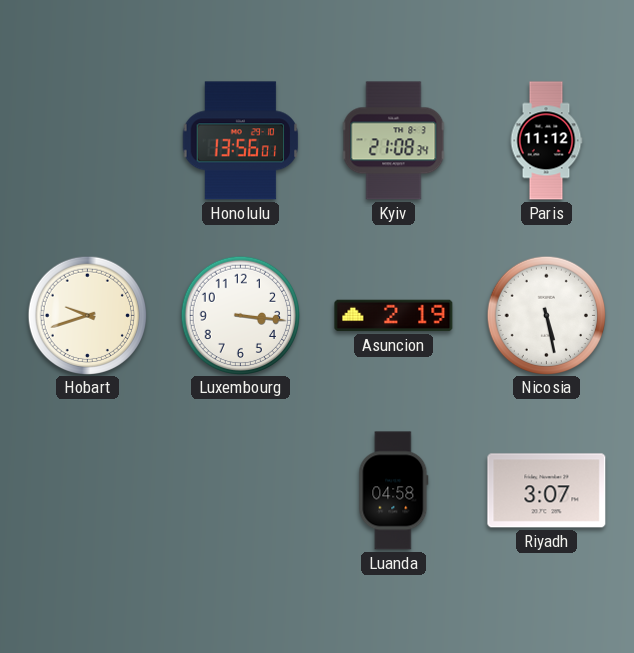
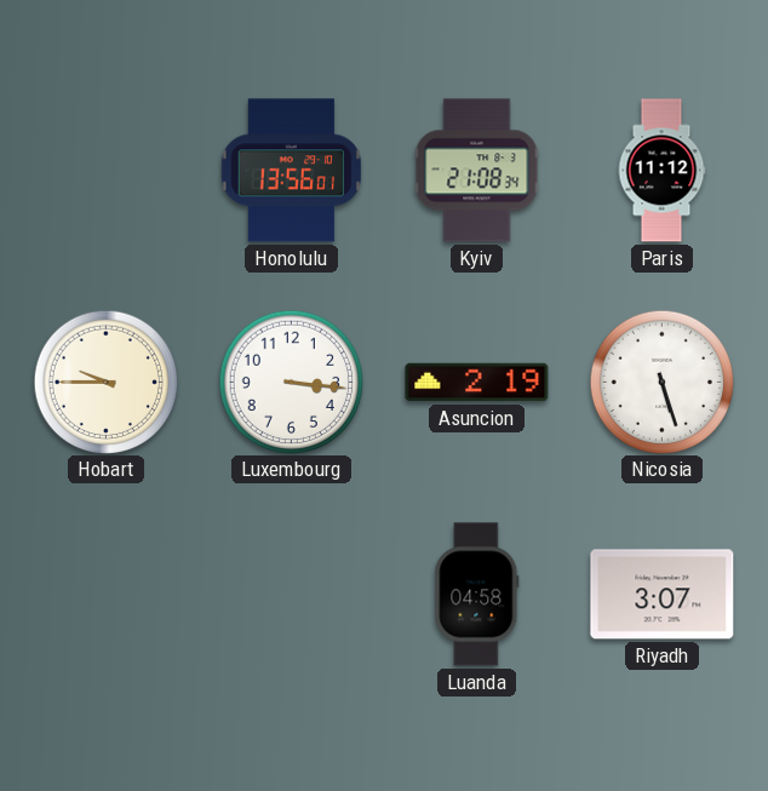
Hobart: 9:42 -> 9:45
Nicosia: 5:28 -> 5:27
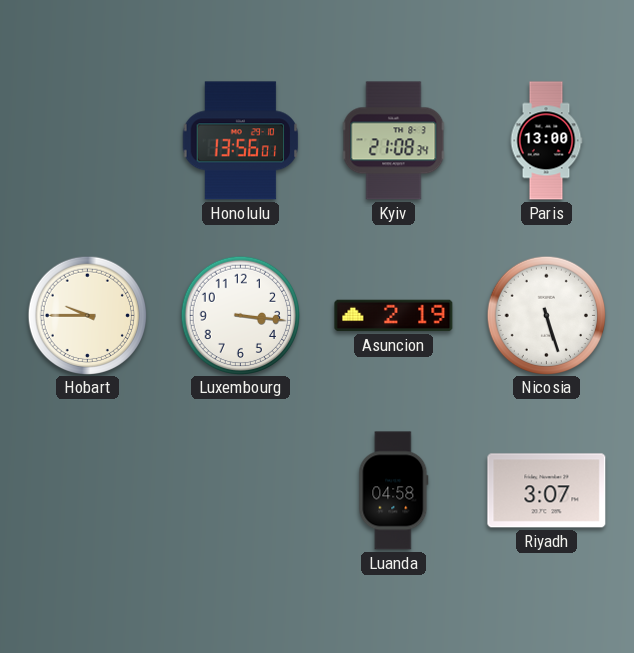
Paris: 11:12 -> 13:00
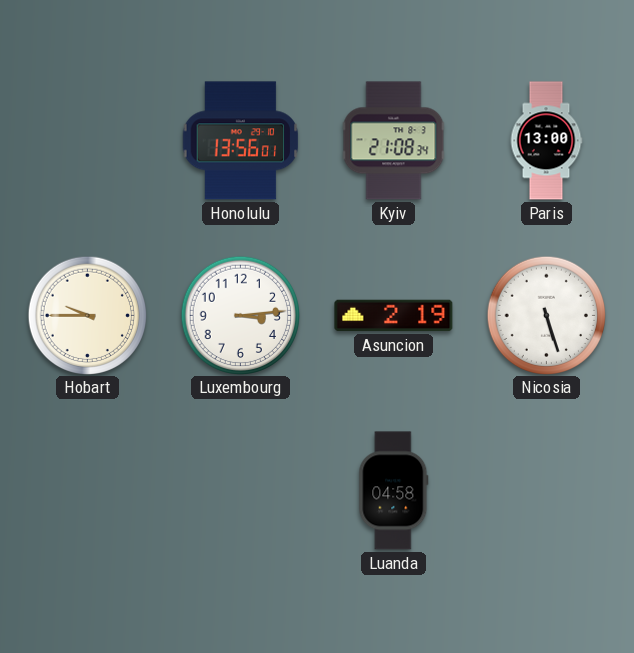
Luxembourg: 3:16 -> 3:14
Riyadh: 3:07 -> none
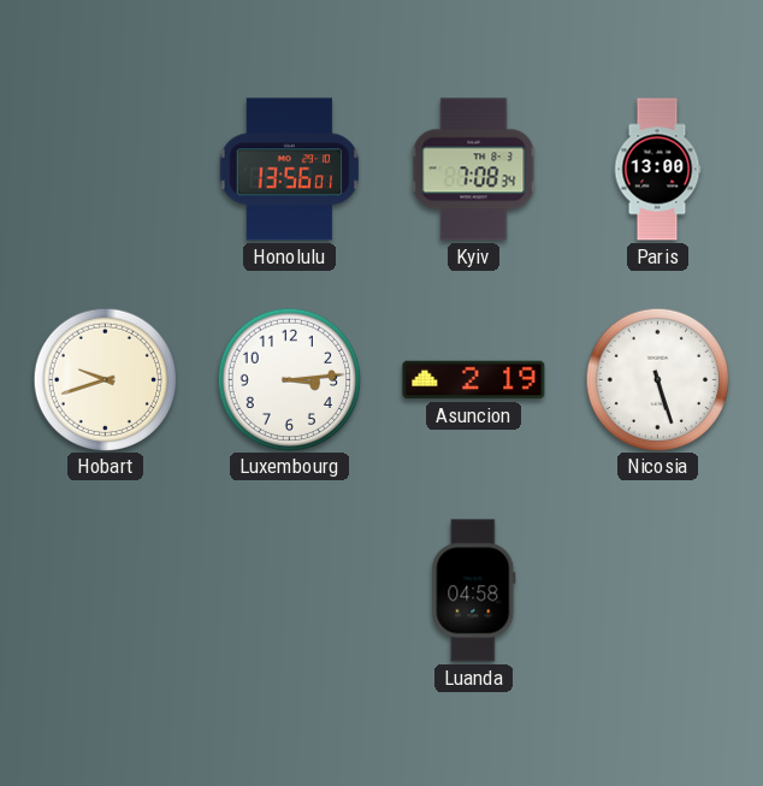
Kyiv: 21:08 -> 7:08
Hobart: 9:45 -> 9:42
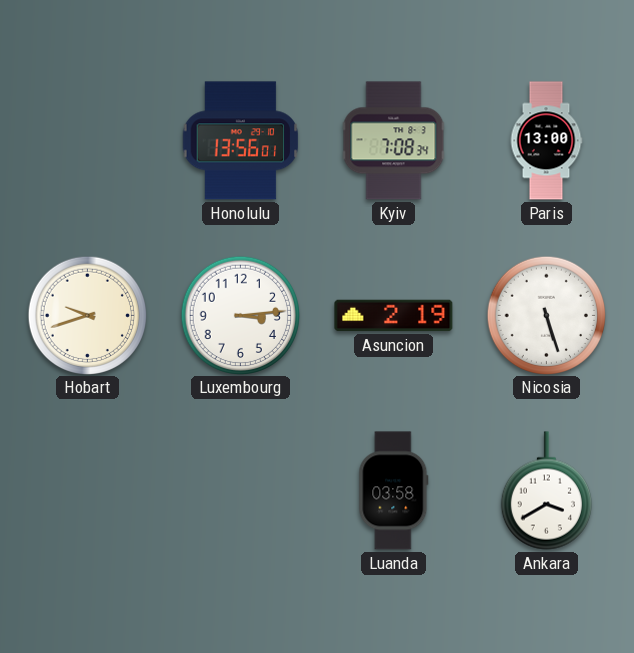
Luanda: 04:58 -> 03:58
Ankara: none -> 3:40
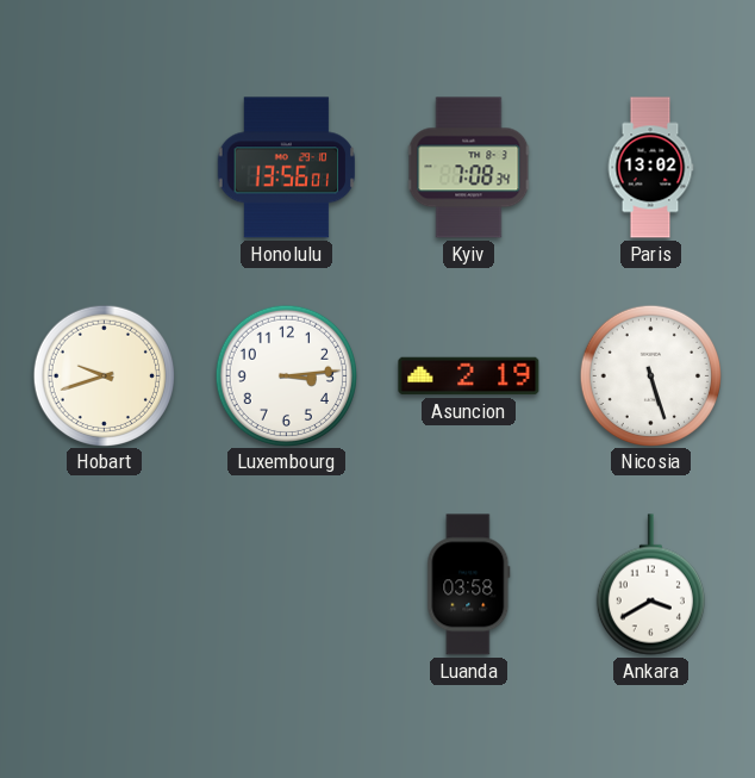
Paris: 13:00 -> 13:02
